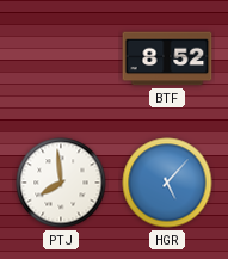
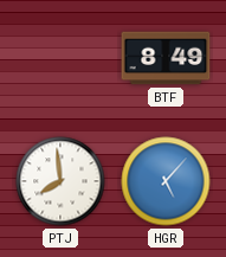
BTF: 8:52 -> 8:49
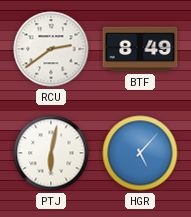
RCU: none -> 2:39
PTJ: 7:59 -> 6:02
